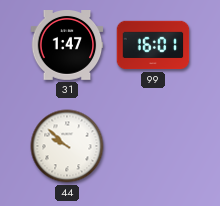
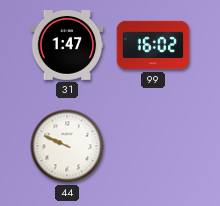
99: 16:01 -> 16:02
44: 9:52 -> 9:49
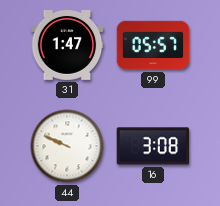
99: 16:02 -> 05:57
16: none -> 3:08
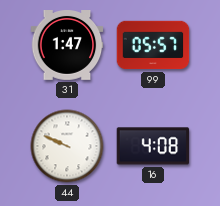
16: 3:08 -> 4:08
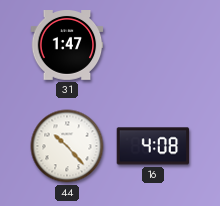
99: 05:57 -> none
44: 9:49 -> 10:23
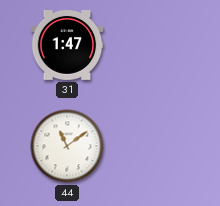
44: 10:23 -> 11:09
16: 4:08 -> none
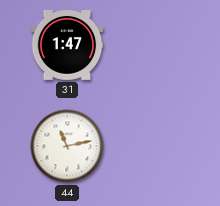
44: 11:09 -> 11:13
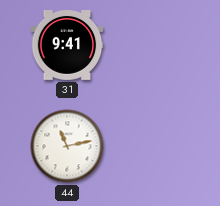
31: 1:47 -> 9:41
